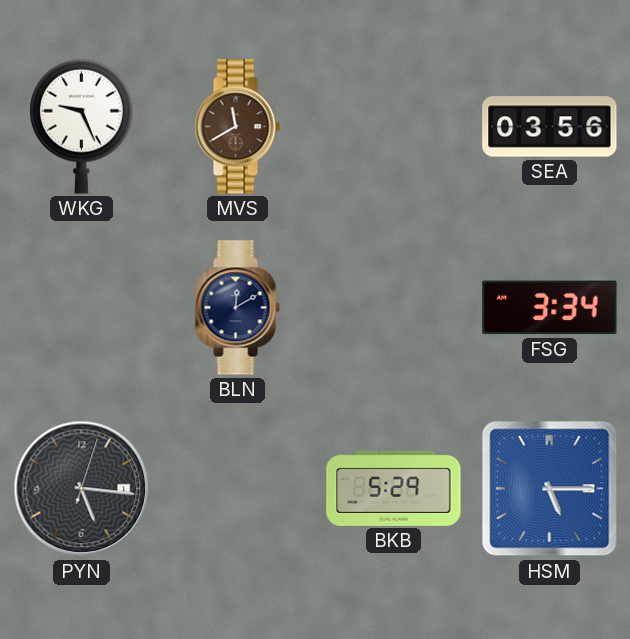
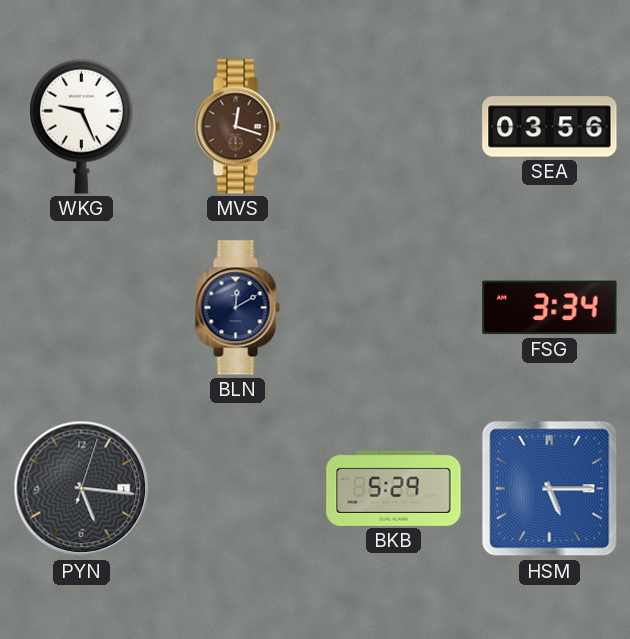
MVS: 11:40 -> 12:18
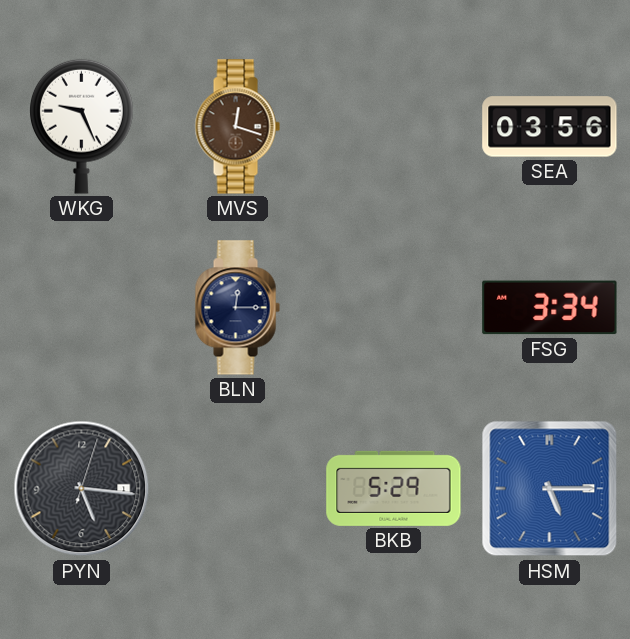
BLN: 12:10 -> 12:15
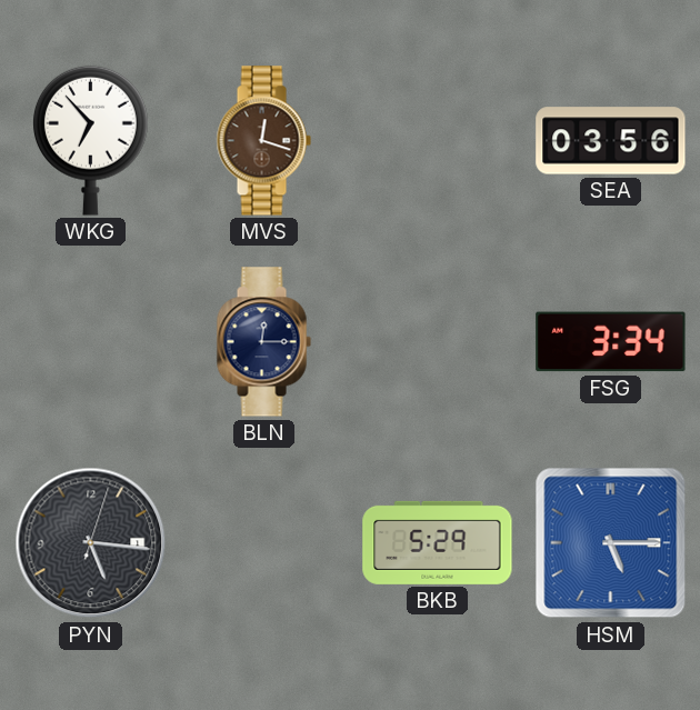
WKG: 9:26 -> 6:53
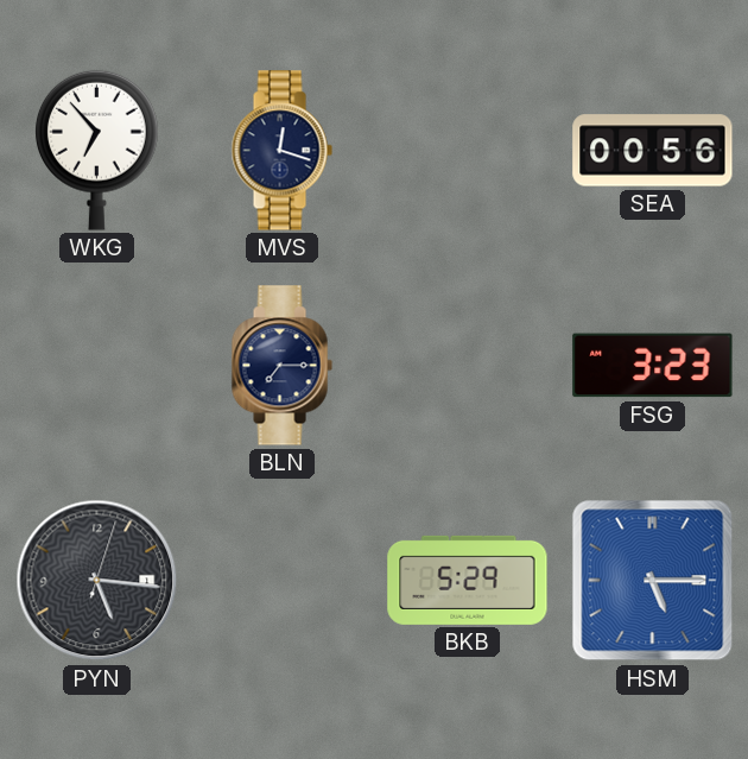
MVS dial: brown -> navy
SEA: 03:56 -> 00:56
BLN: 12:15 -> 7:15
FSG: 3:34 -> 3:23
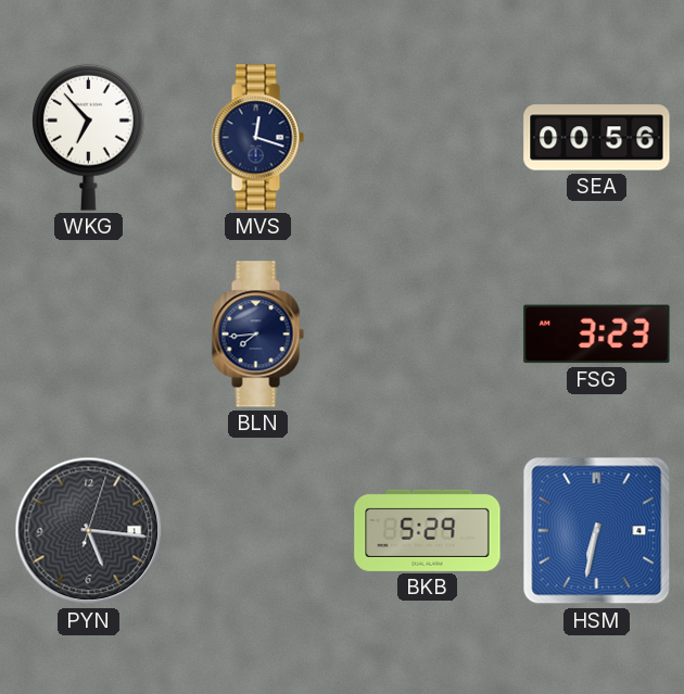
BLN: 7:15 -> 7:44
HSM: 5:15 -> 6:32
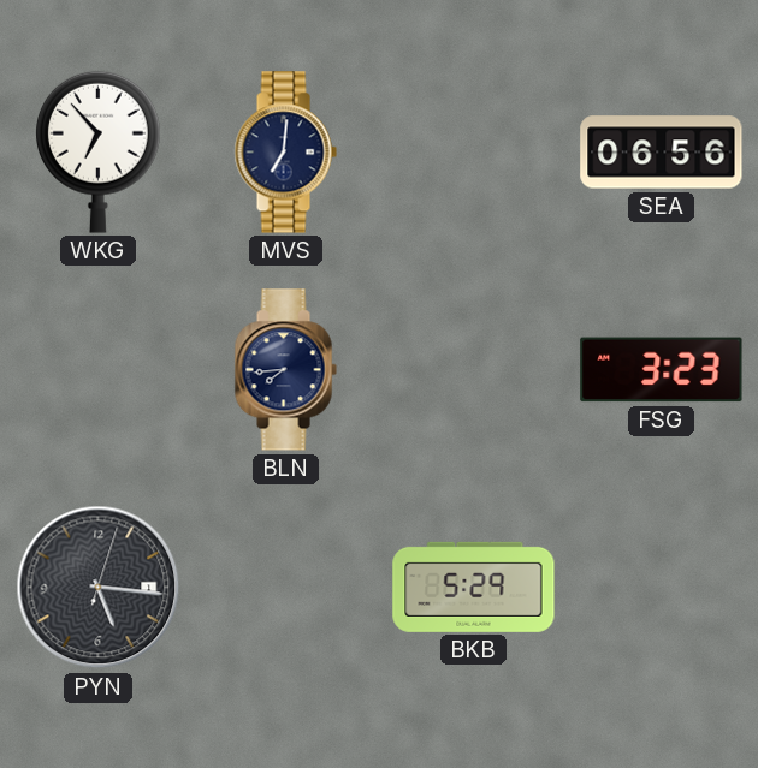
MVS: 12:18 -> 7:01
SEA: 00:56 -> 06:56
HSM: 6:32 -> none
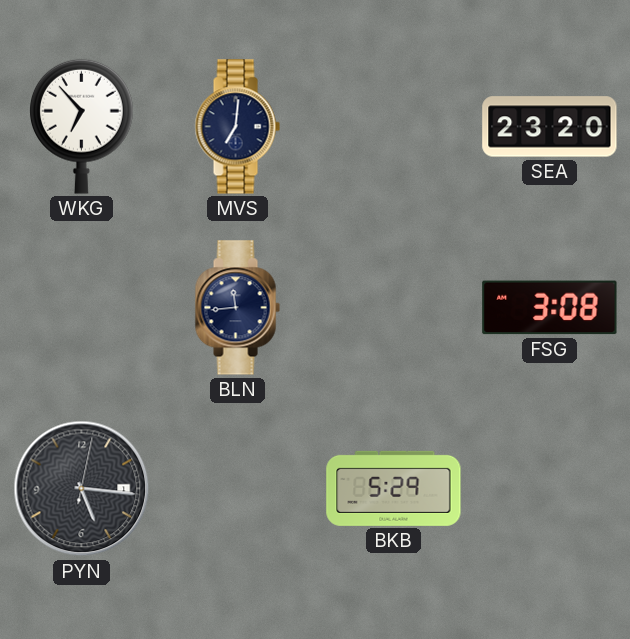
SEA: 06:56 -> 23:20
BLN: 7:44 -> 11:44
FSG: 3:23 -> 3:08
PYN: 5:16:03 -> 5:16:02
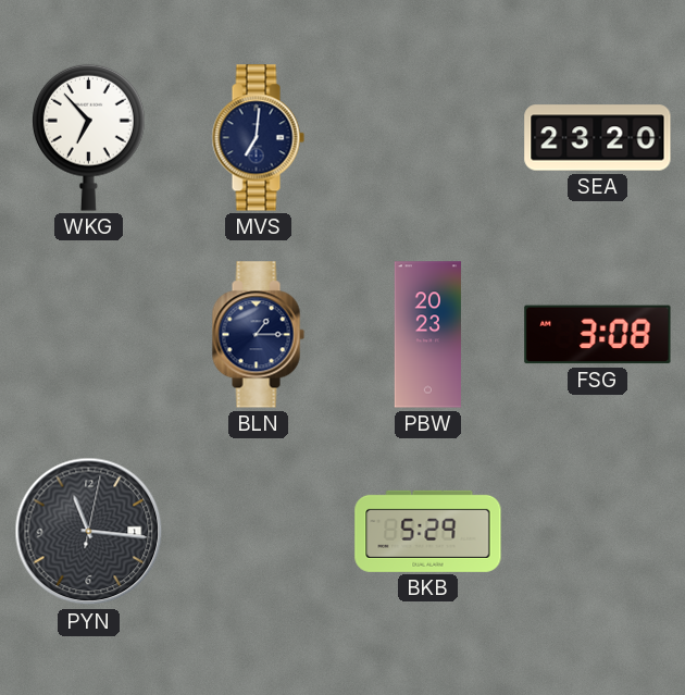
BLN: 11:44 -> 1:15
PBW: none -> 20:23
PYN: 5:16 -> 11:16
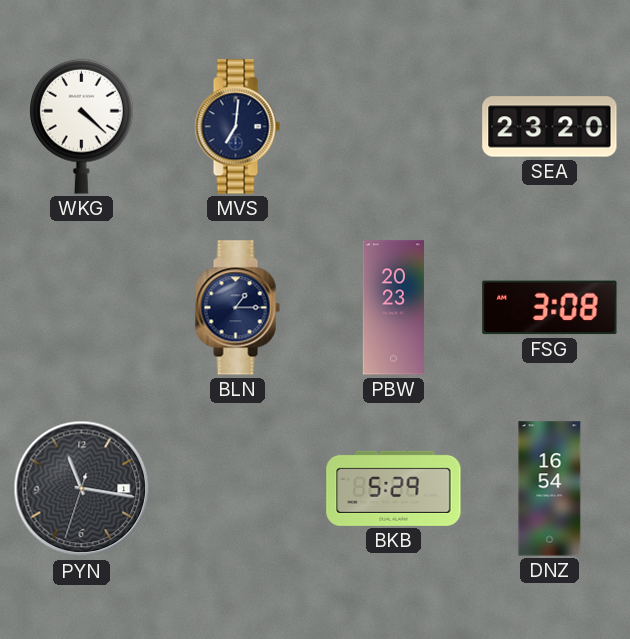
WKG: 6:53 -> 4:22
PYN: 11:16:02 -> 11:16:33
DNZ: none -> 16:54
